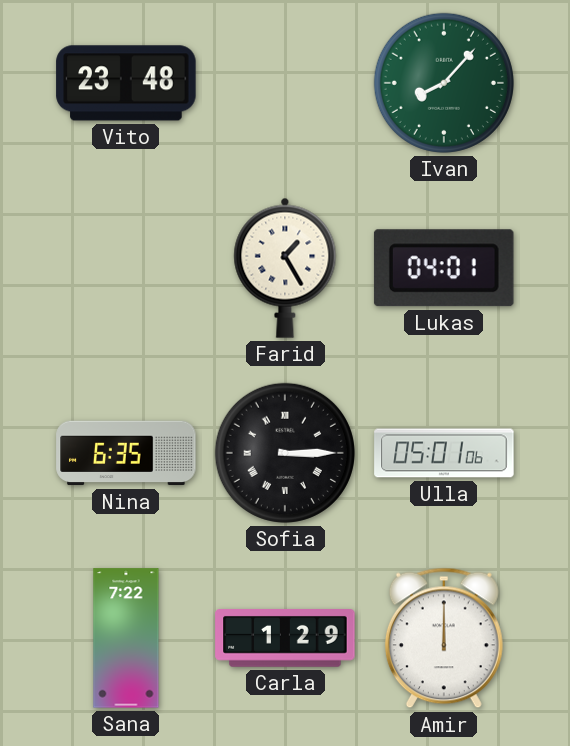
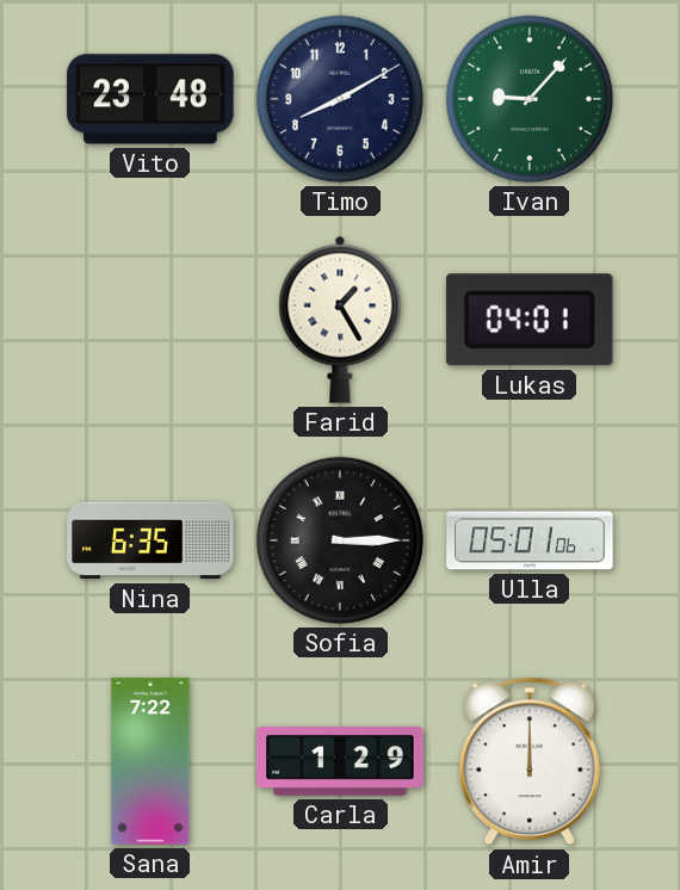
Timo: none -> 8:10
Ivan: 8:07 -> 9:07
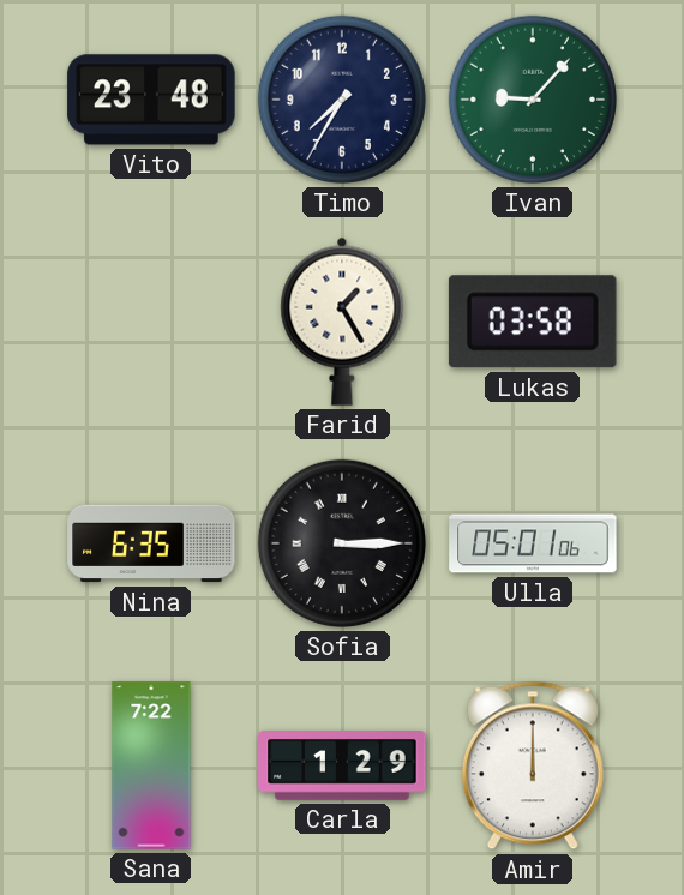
Timo: 8:10 -> 7:35
Lukas: 04:01 -> 03:58
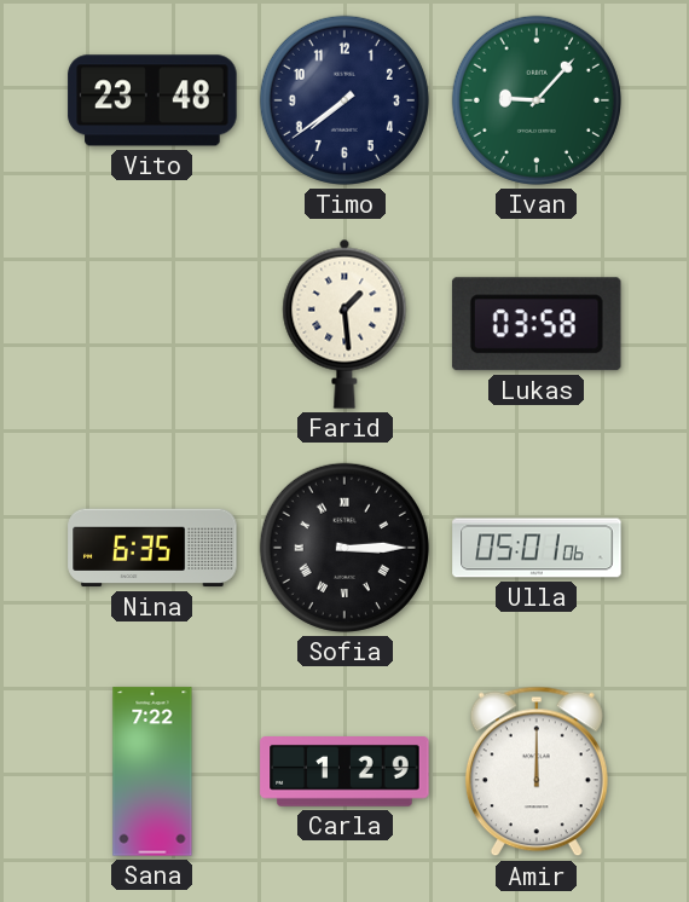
Timo: 7:35 -> 7:39
Farid: 1:25 -> 1:29
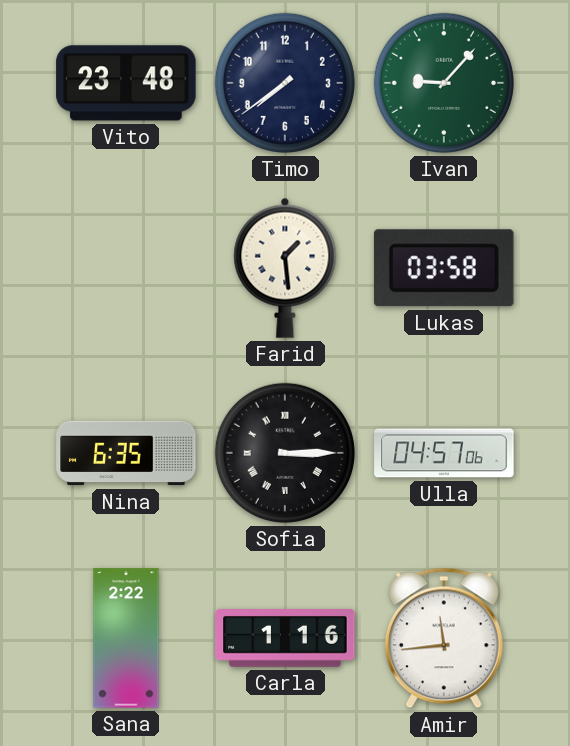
Ulla: 05:01 -> 04:57
Sana: 7:22 -> 2:22
Carla: 1:29 -> 1:16
Amir: 12:00 -> 11:44
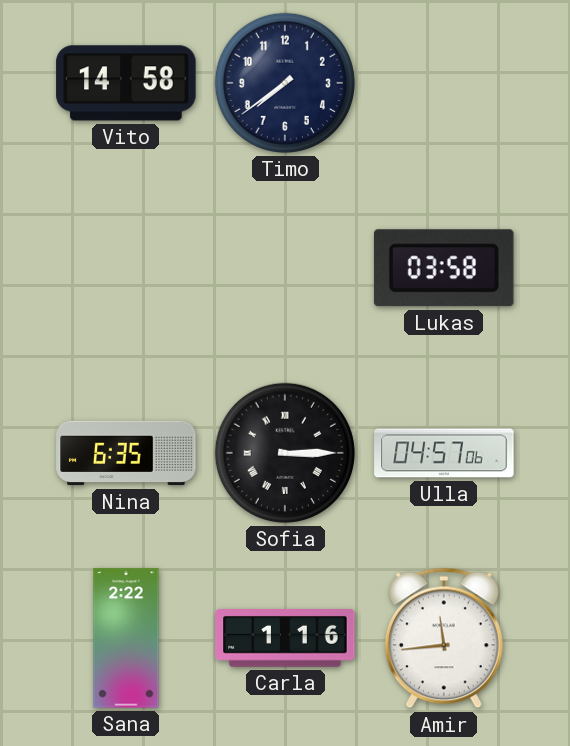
Vito: 23:48 -> 14:58
Ivan: 9:07 -> none
Farid: 1:29 -> none
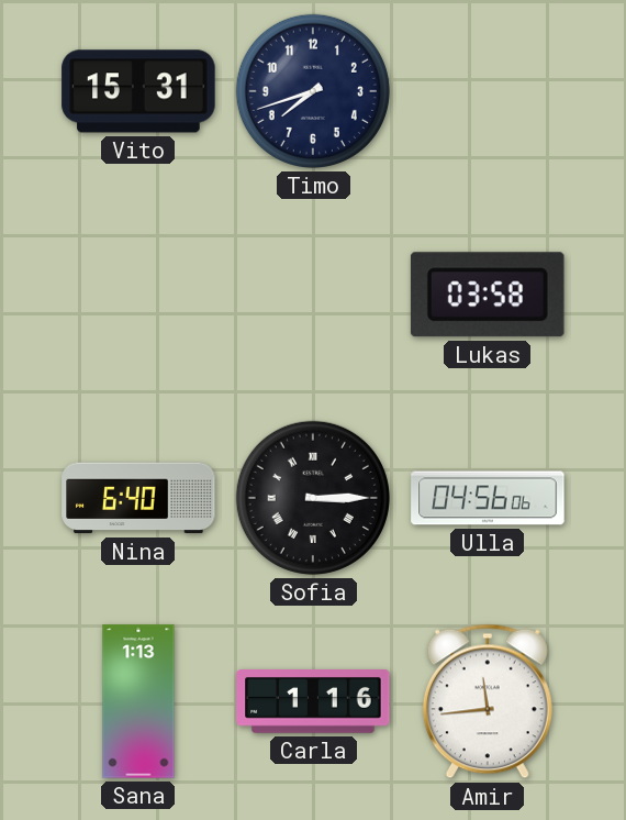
Vito: 14:58 -> 15:31
Timo: 7:39 -> 7:42
Nina: 6:35 -> 6:40
Ulla: 04:57 -> 04:56
Sana: 2:22 -> 1:13
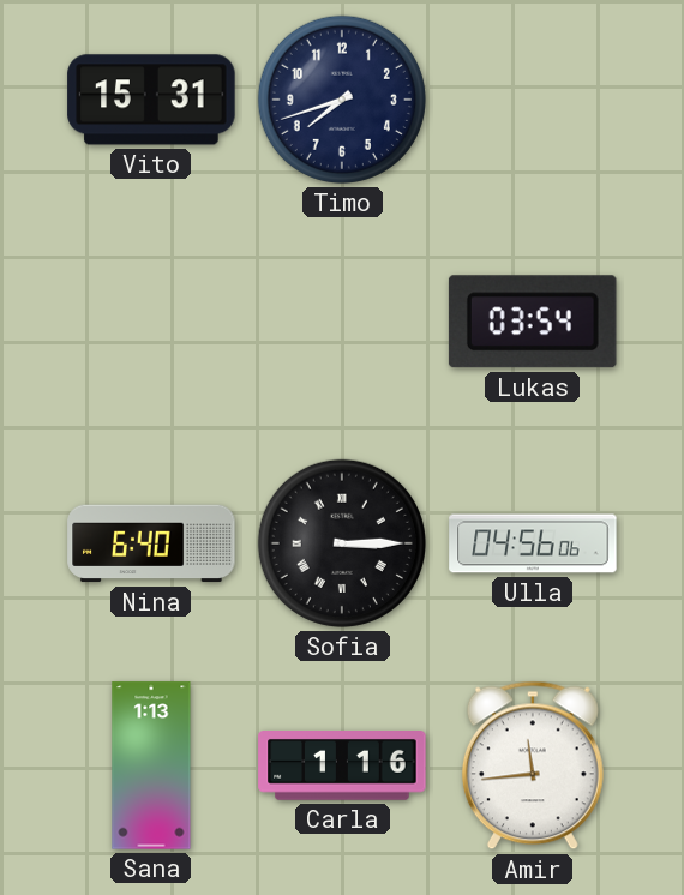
Lukas: 03:58 -> 03:54
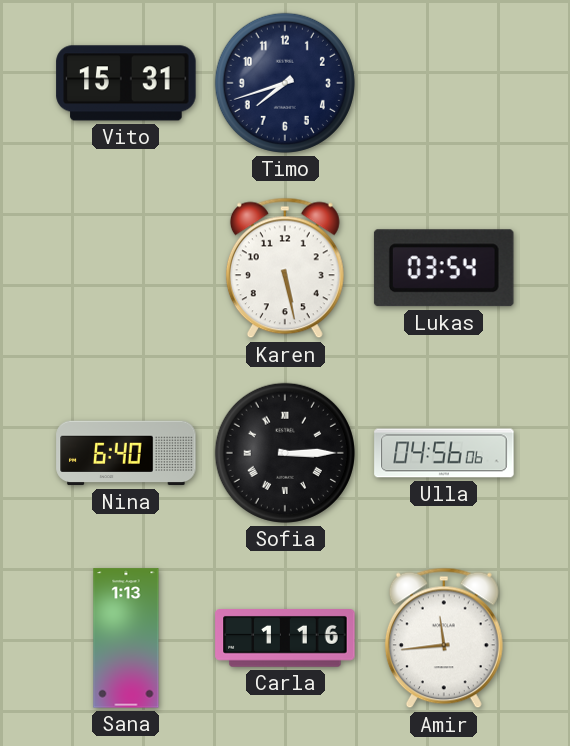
Karen: none -> 5:28
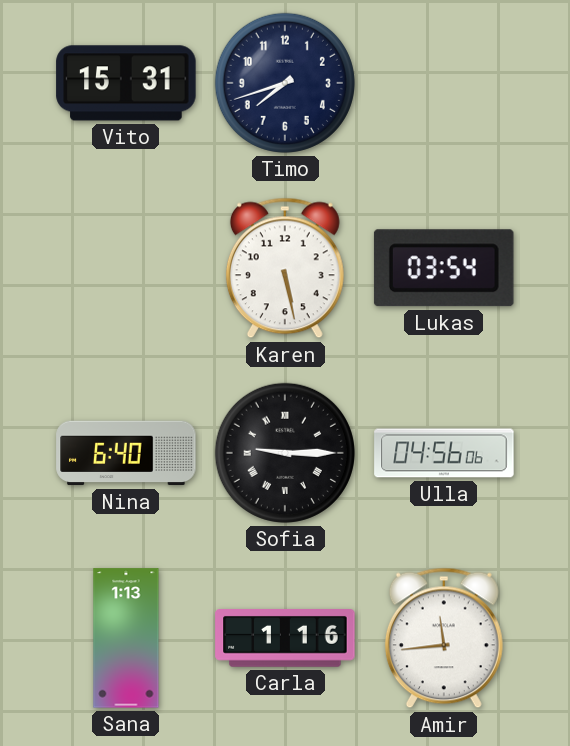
Sofia: 3:15 -> 9:15
